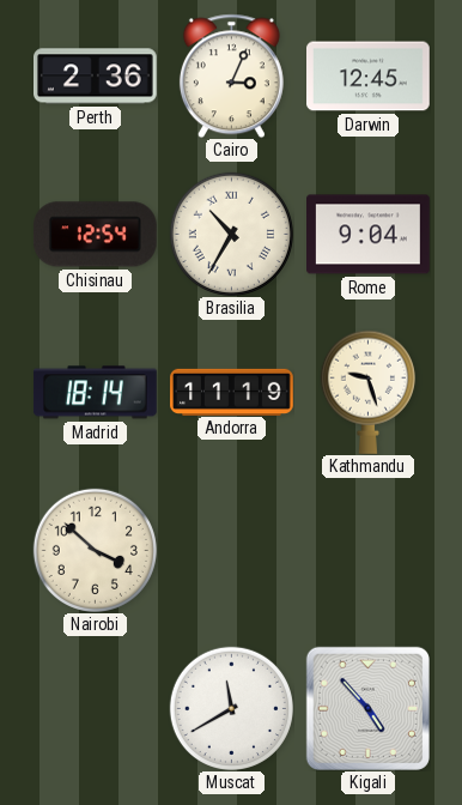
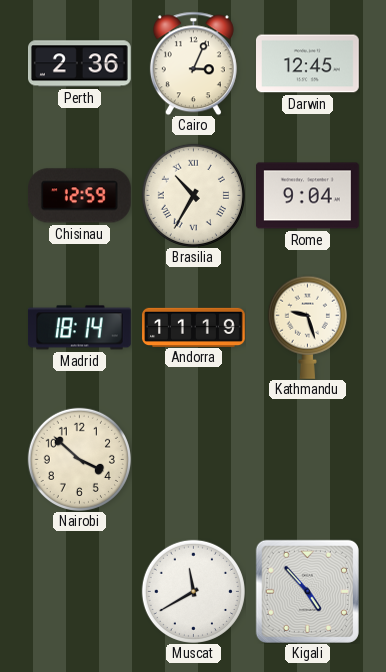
Chisinau: 12:54 -> 12:59
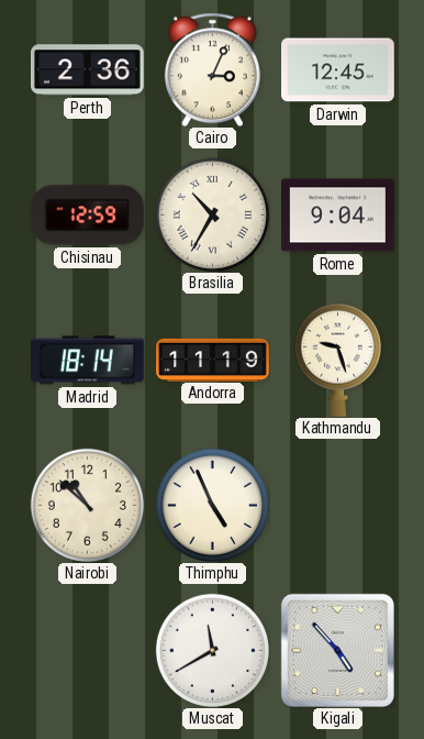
Nairobi: 3:52 -> 10:52
Thimphu: none -> 4:56
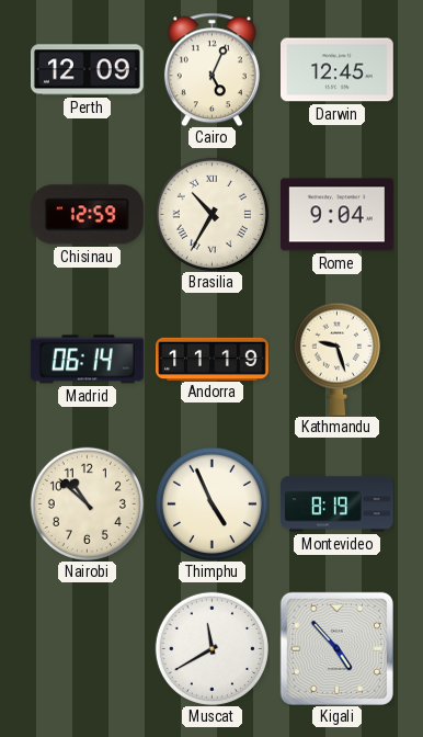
Perth: 2:36 -> 12:09
Cairo: 3:04 -> 5:04
Madrid: 18:14 -> 06:14
Montevideo: none -> 8:19
